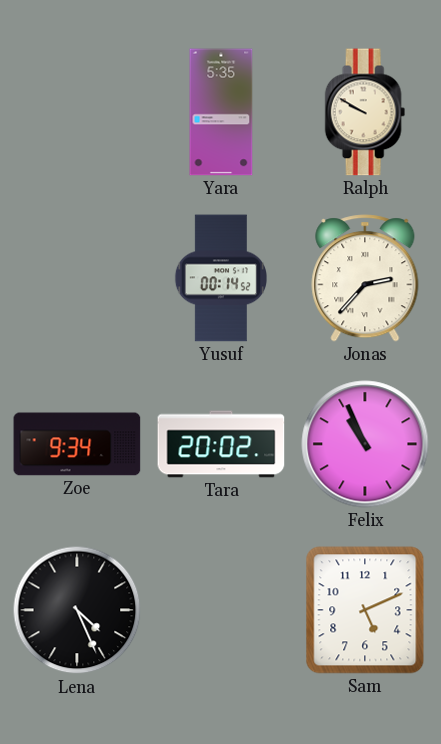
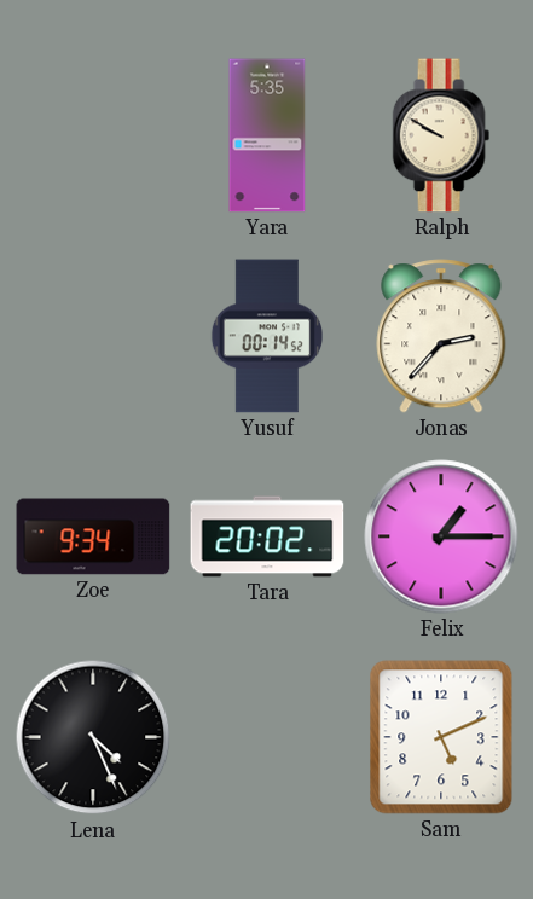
Felix: 10:56 -> 1:15
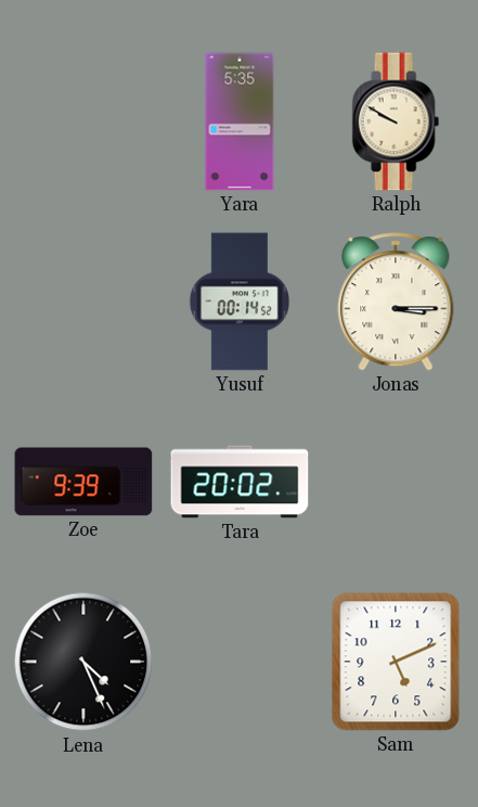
Jonas: 2:37 -> 3:15
Zoe: 9:34 -> 9:39
Felix: 1:15 -> none
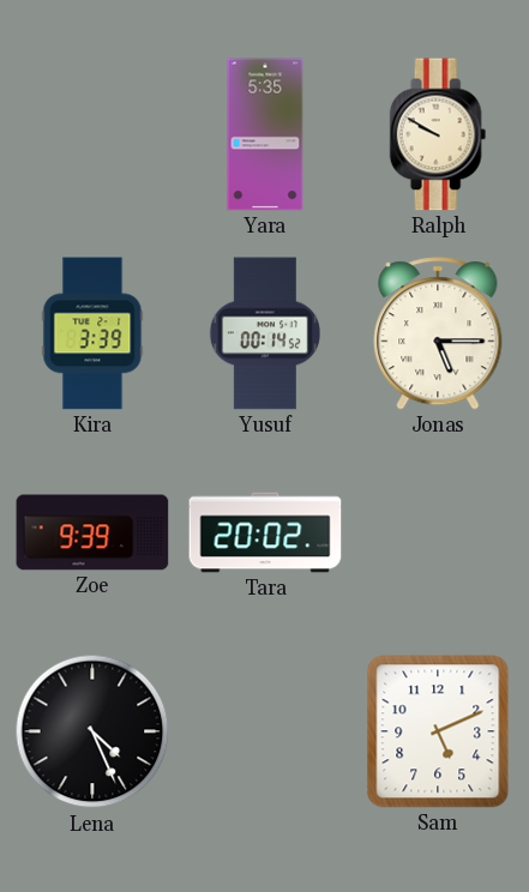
Kira: none -> 3:39
Jonas: 3:15 -> 5:15
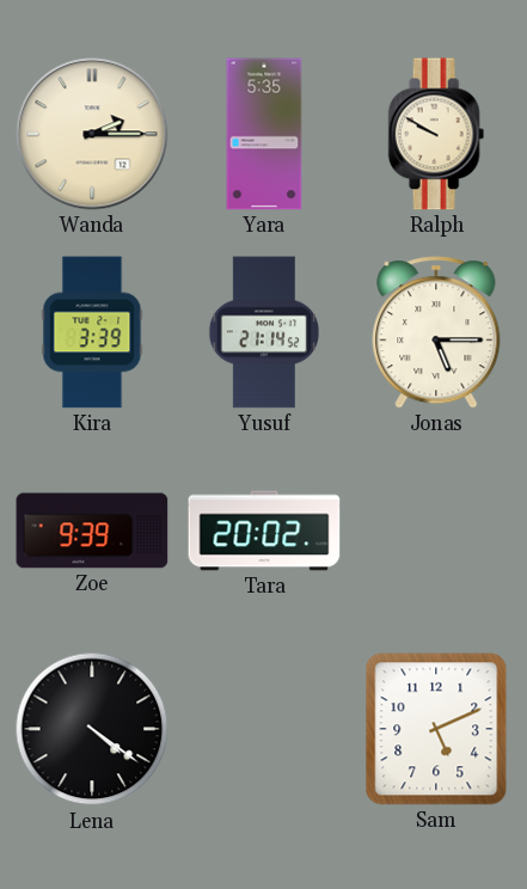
Wanda: none -> 2:15
Yusuf: 00:14 -> 21:14
Lena: 4:26 -> 4:21
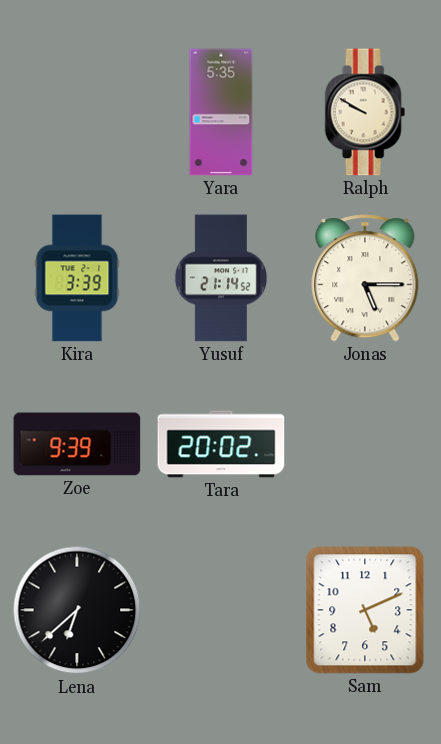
Wanda: 2:15 -> none
Lena: 4:21 -> 6:38
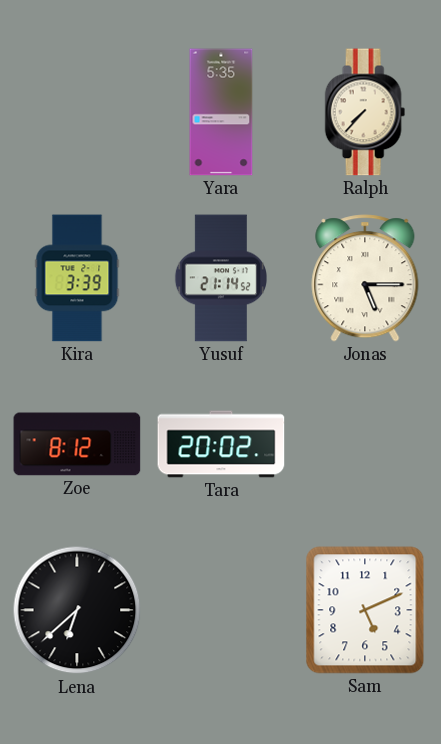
Ralph: 9:50 -> 7:37
Zoe: 9:39 -> 8:12
